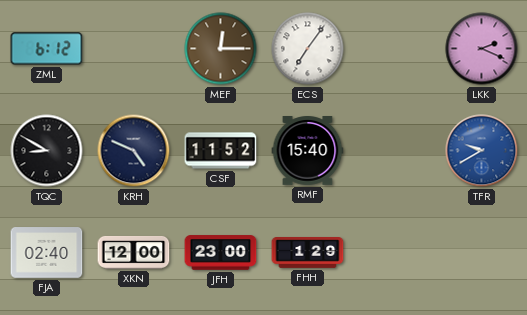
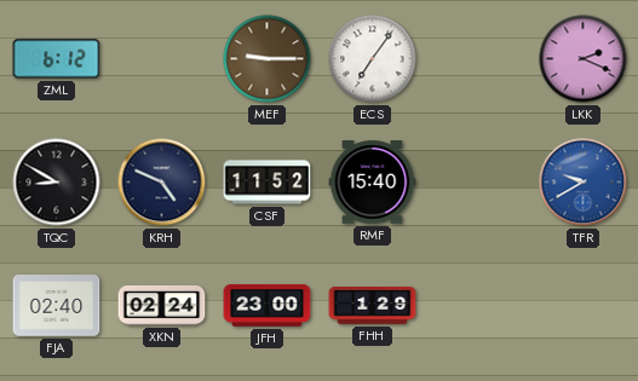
MEF: 12:15 -> 9:15
XKN: 12:00 -> 02:24
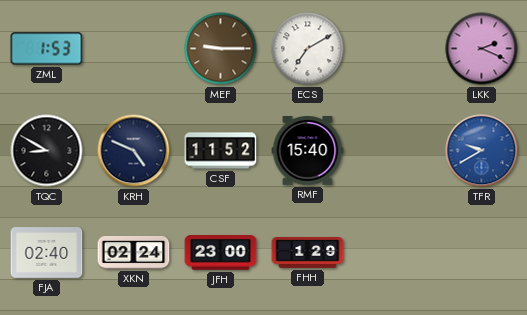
ZML: 6:12 -> 1:53
ECS: 7:06 -> 7:10
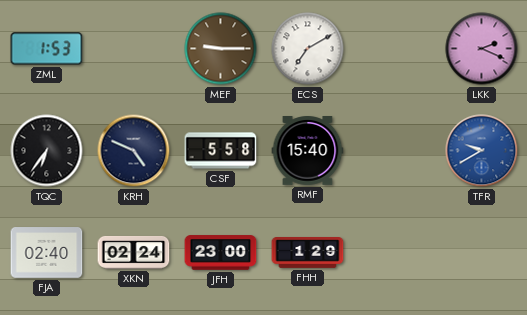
TQC: 8:50 -> 6:36
CSF: 11:52 -> 5:58
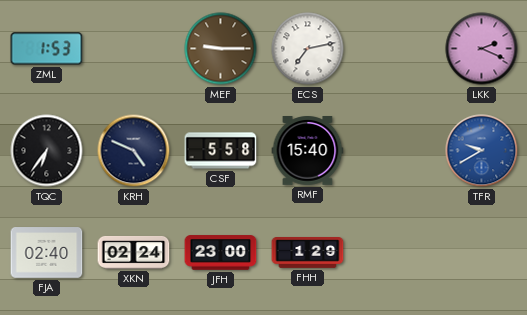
ECS: 7:10 -> 7:13
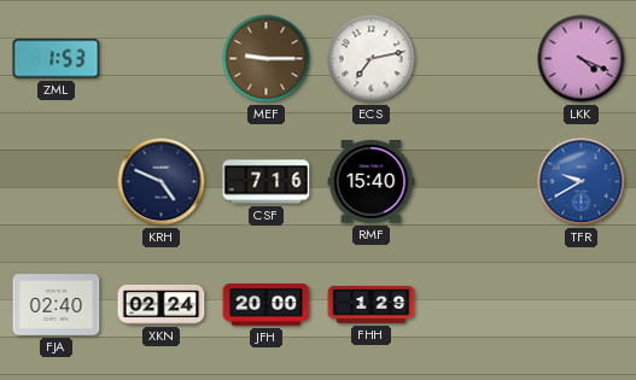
LKK: 2:19 -> 4:19
TQC: 6:36 -> none
CSF: 5:58 -> 7:16
JFH: 23:00 -> 20:00
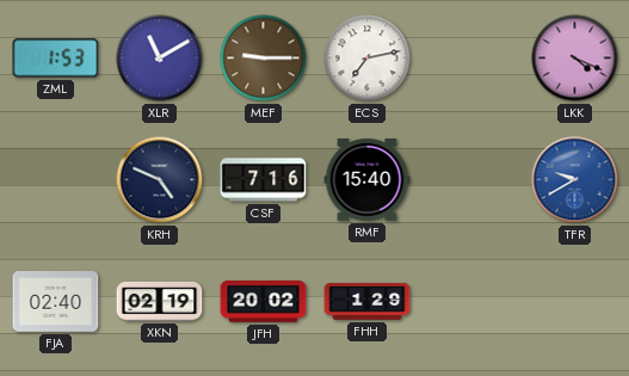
XLR: none -> 11:10
XKN: 02:24 -> 02:19
JFH: 20:00 -> 20:02
